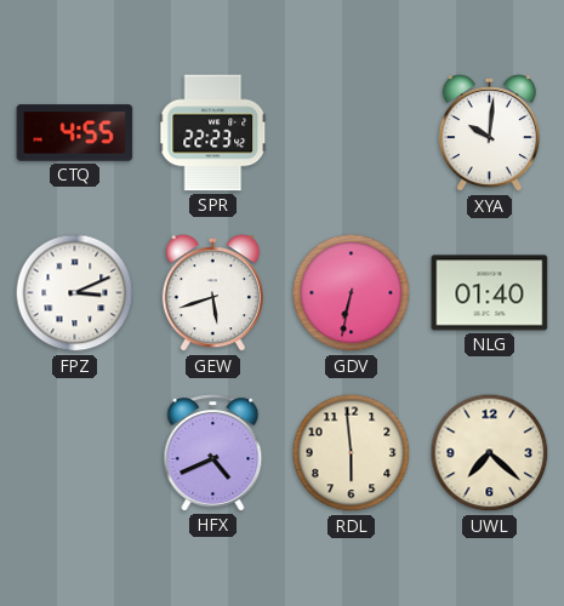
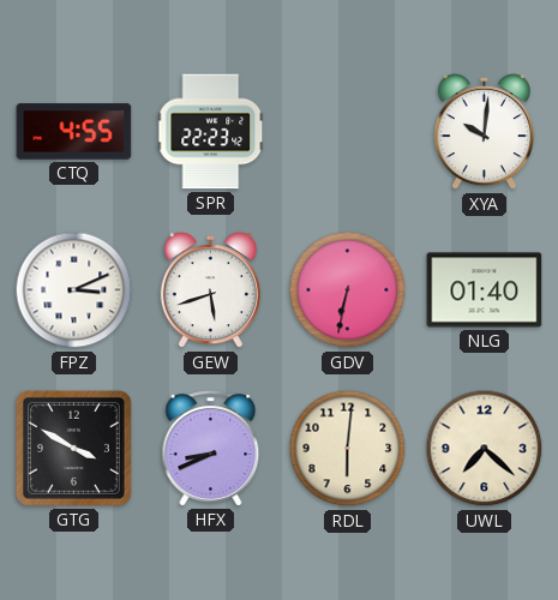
GTG: none -> 3:50
HFX: 4:41 -> 8:41
RDL: 5:59 -> 6:01
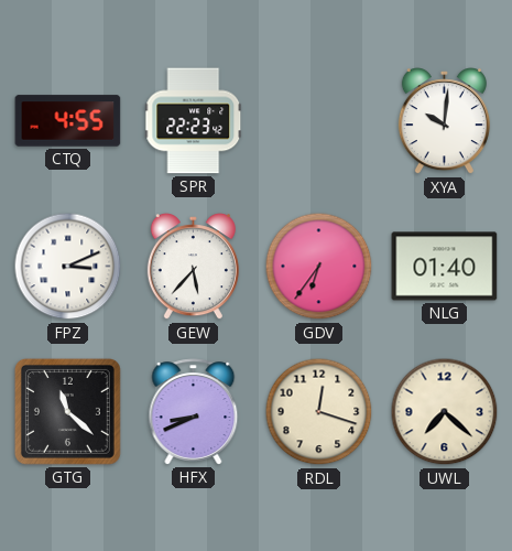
GEW: 5:42 -> 5:37
GDV: 6:32 -> 6:36
GTG: 3:50 -> 11:22
RDL: 6:01 -> 12:18
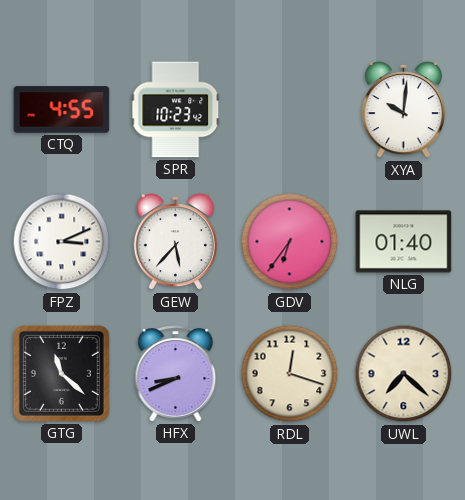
SPR: 22:23 -> 10:23
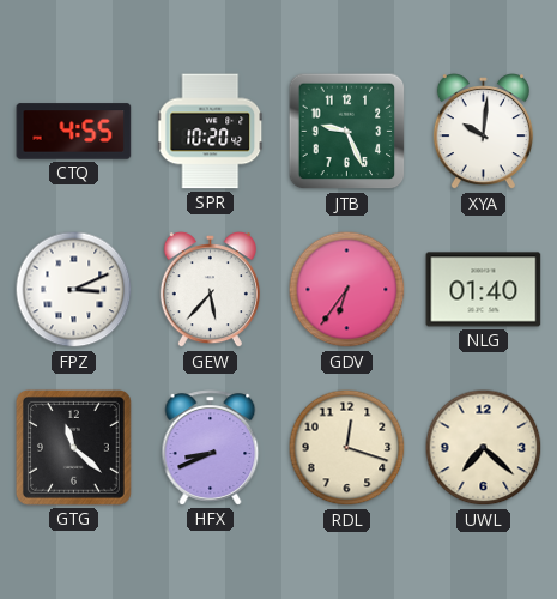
SPR: 10:23 -> 10:20
JTB: none -> 9:26
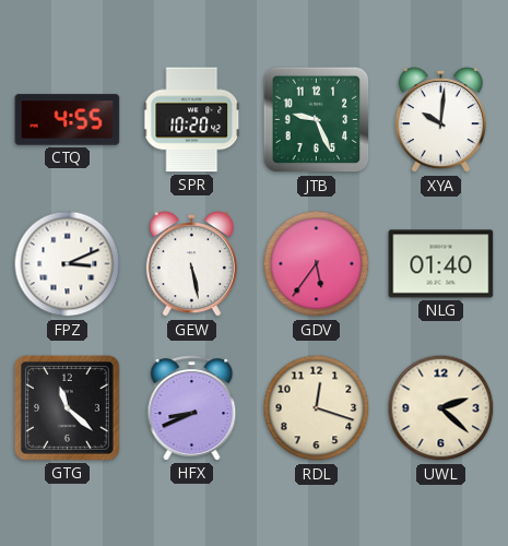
GEW: 5:37 -> 5:28
GDV: 6:36 -> 5:36
UWL: 7:22 -> 2:22
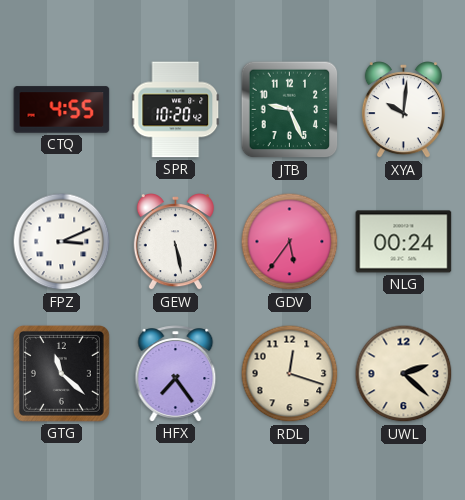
NLG: 01:40 -> 00:24
HFX: 8:41 -> 7:24
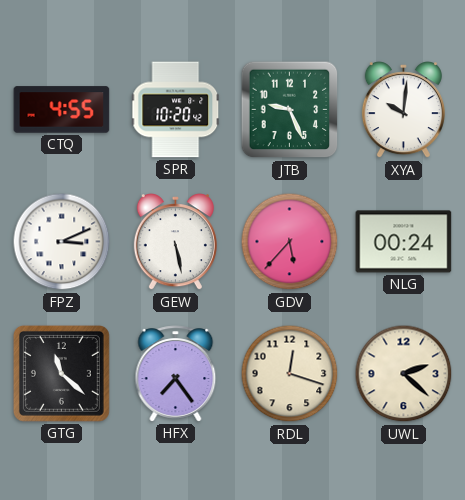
GDV: 5:36 -> 5:37
